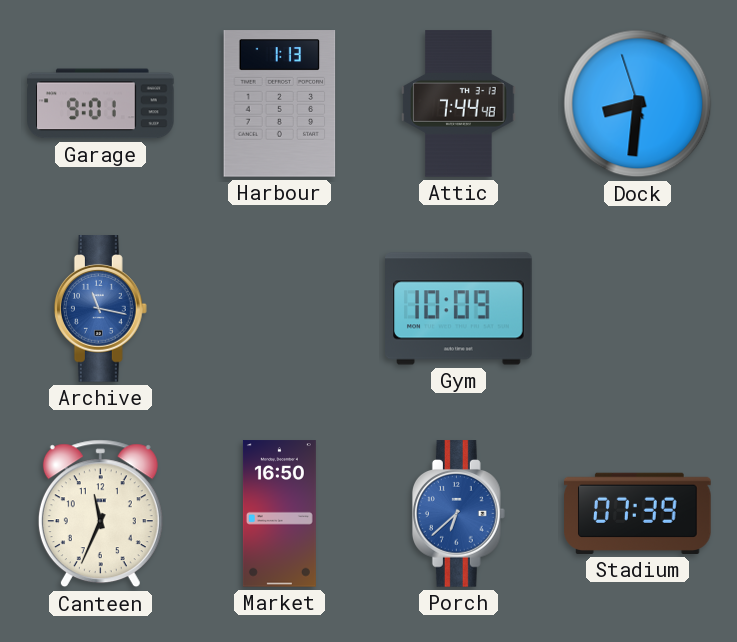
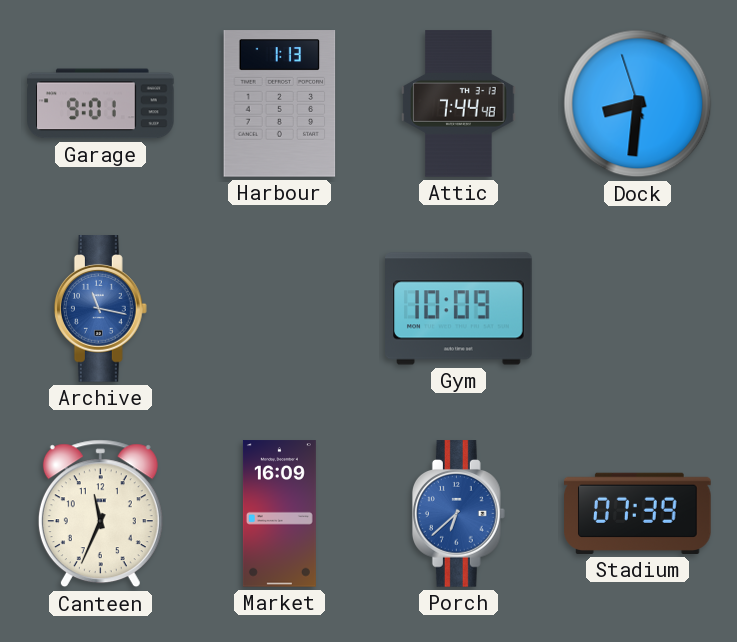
Market: 16:50 -> 16:09
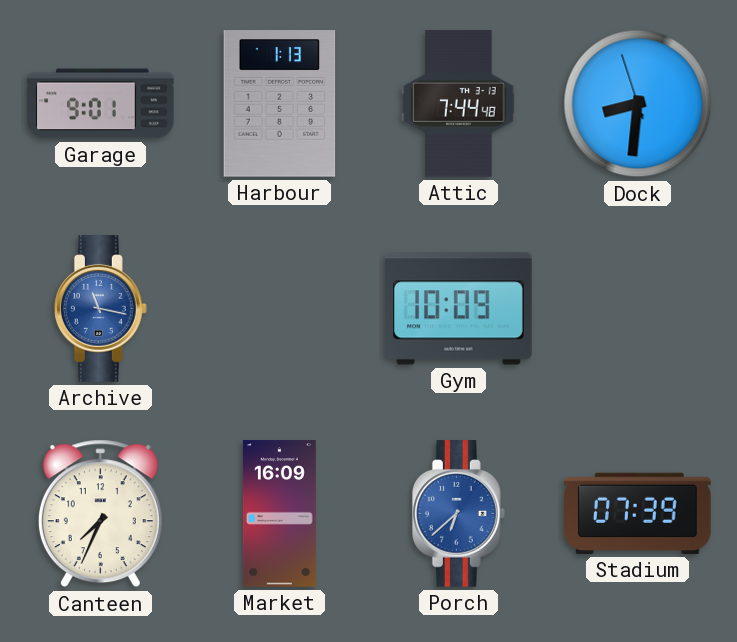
Canteen: 11:34 -> 7:34
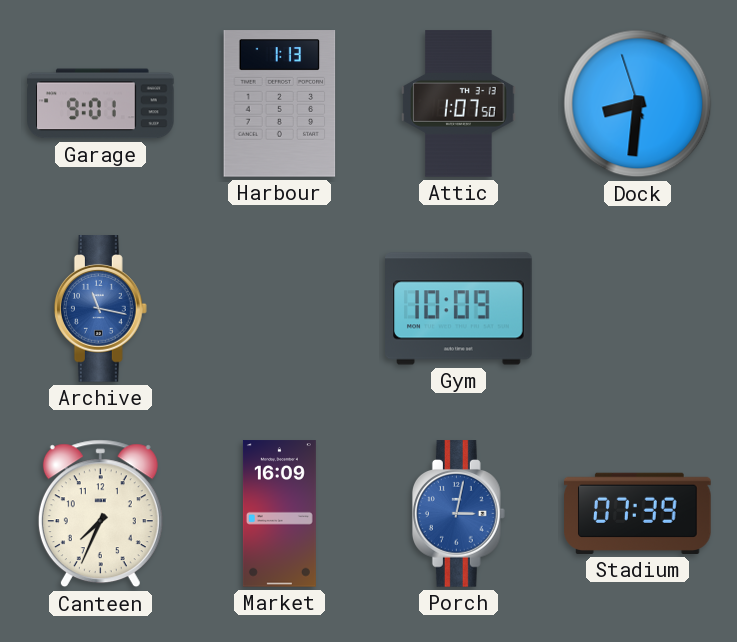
Attic: 7:44 -> 1:07
Porch: 6:38 -> 3:02
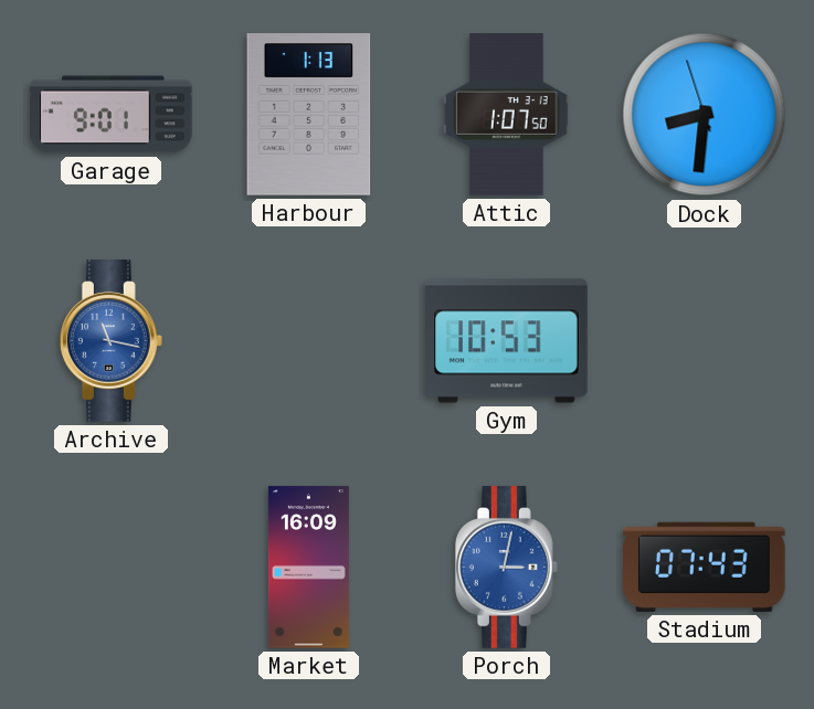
Gym: 10:09 -> 10:53
Canteen: 7:34 -> none
Stadium: 07:39 -> 07:43
